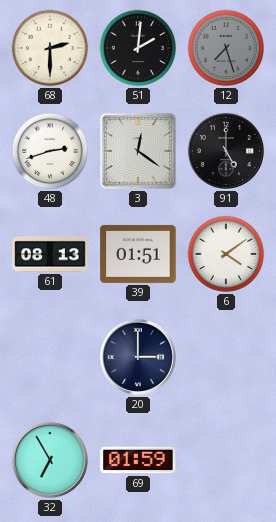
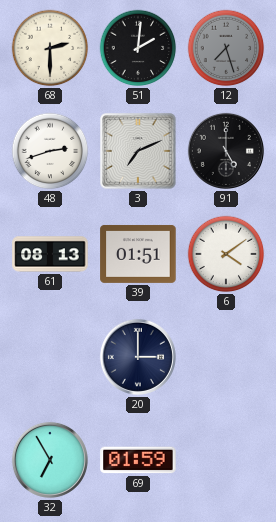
3: 12:21 -> 7:11
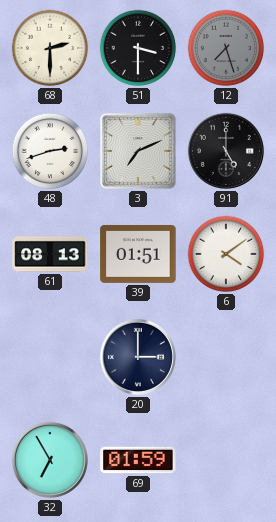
51: 2:01 -> 3:30
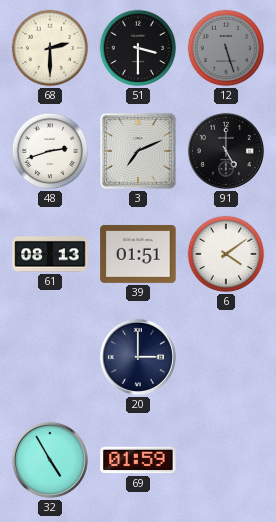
12: 7:27 -> 5:27
32: 6:55 -> 4:55
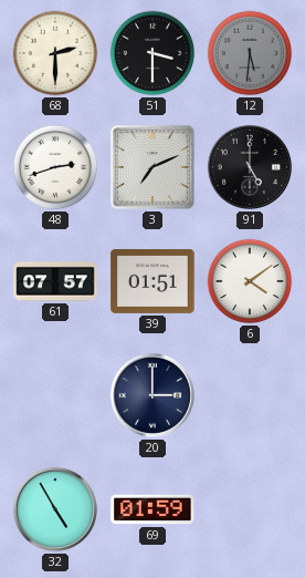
12: 5:27 -> 5:31
61: 08:13 -> 07:57
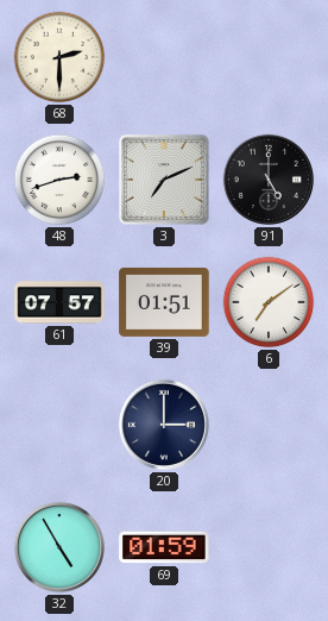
51: 3:30 -> none
12: 5:31 -> none
6: 4:09 -> 7:09
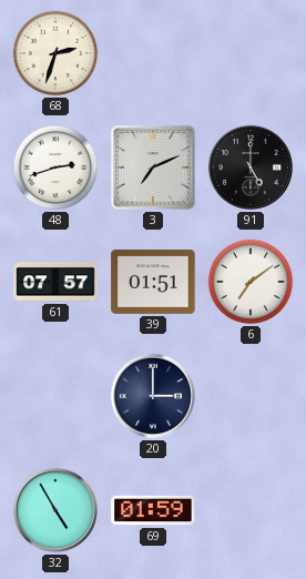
68: 2:30 -> 2:33
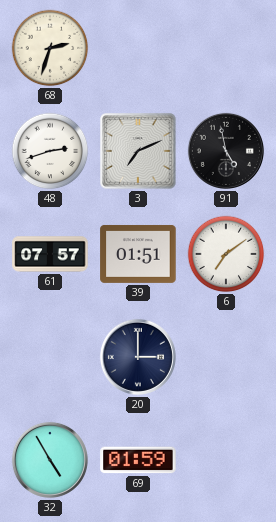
91: 5:00 -> 4:58
